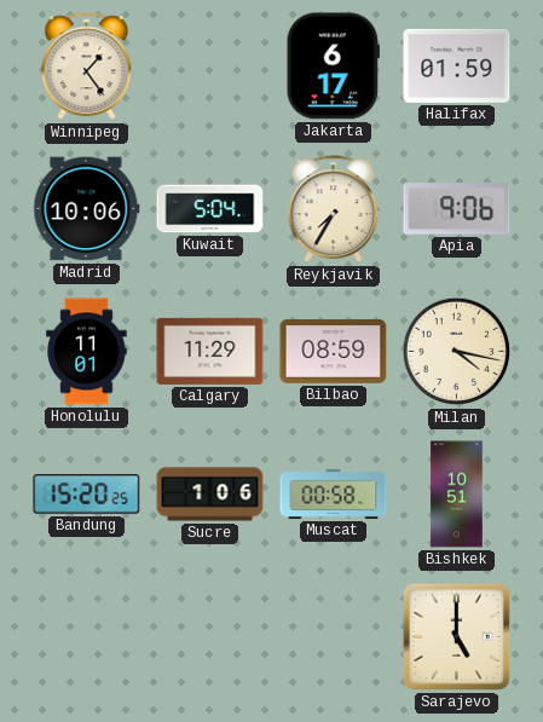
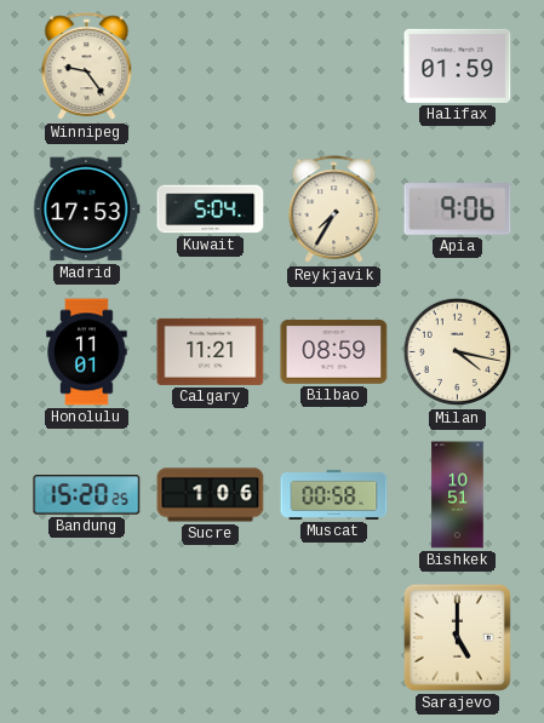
Winnipeg: 1:24 -> 9:24
Jakarta: 6:17 -> none
Madrid: 10:06 -> 17:53
Calgary: 11:29 -> 11:21
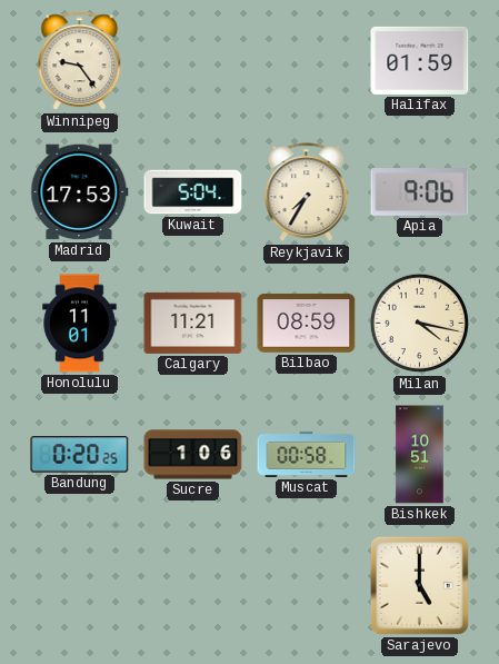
Bandung: 15:20 -> 0:20
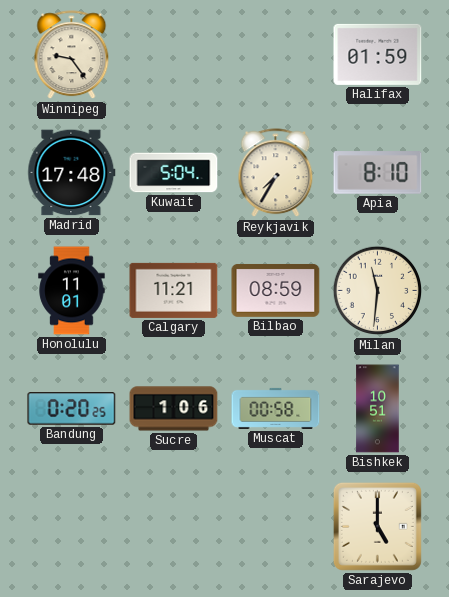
Madrid: 17:53 -> 17:48
Apia: 9:06 -> 8:10
Milan: 4:17 -> 11:31
